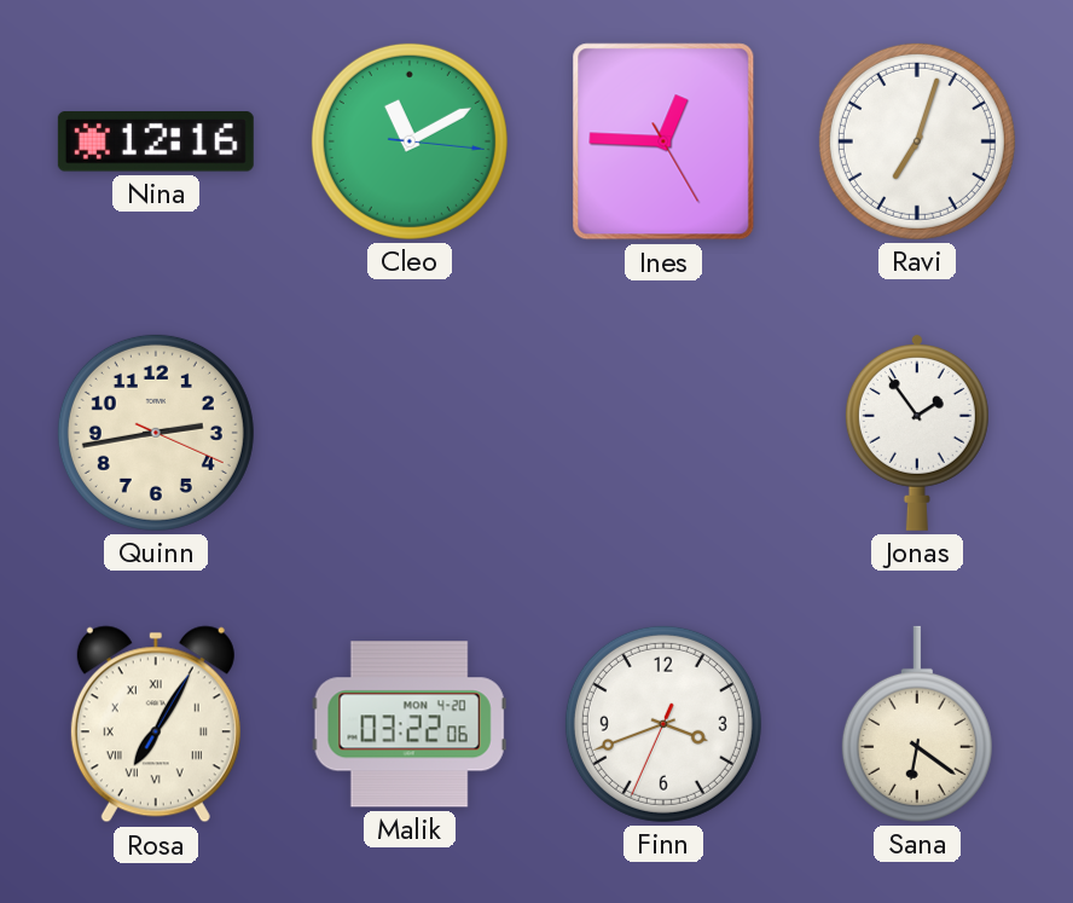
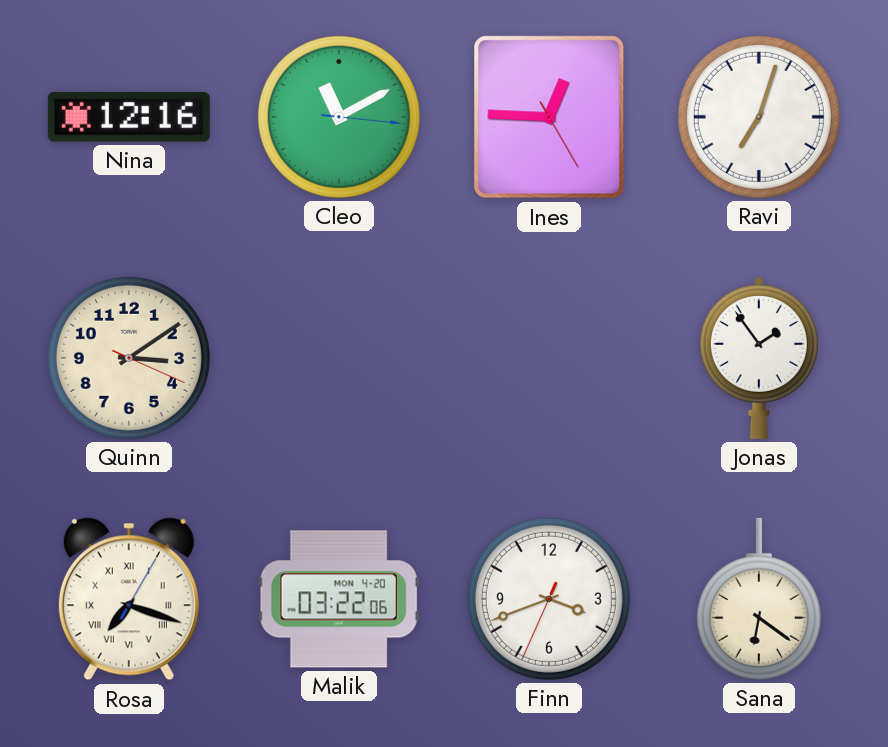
Quinn: 2:43 -> 3:09
Rosa: 7:05 -> 7:18
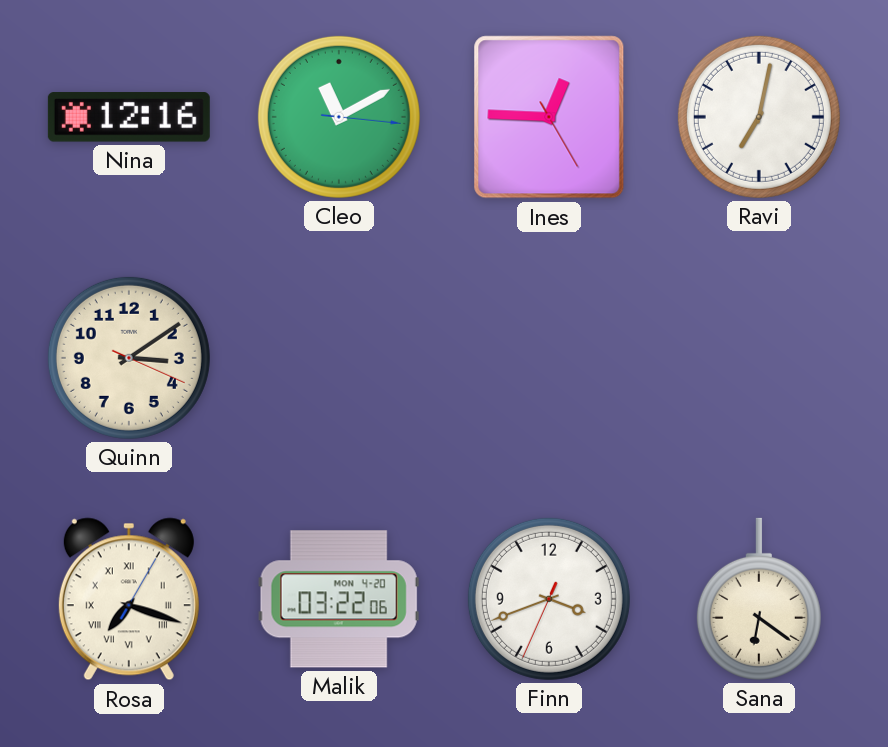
Ravi: 7:03 -> 7:02
Jonas: 1:54 -> none
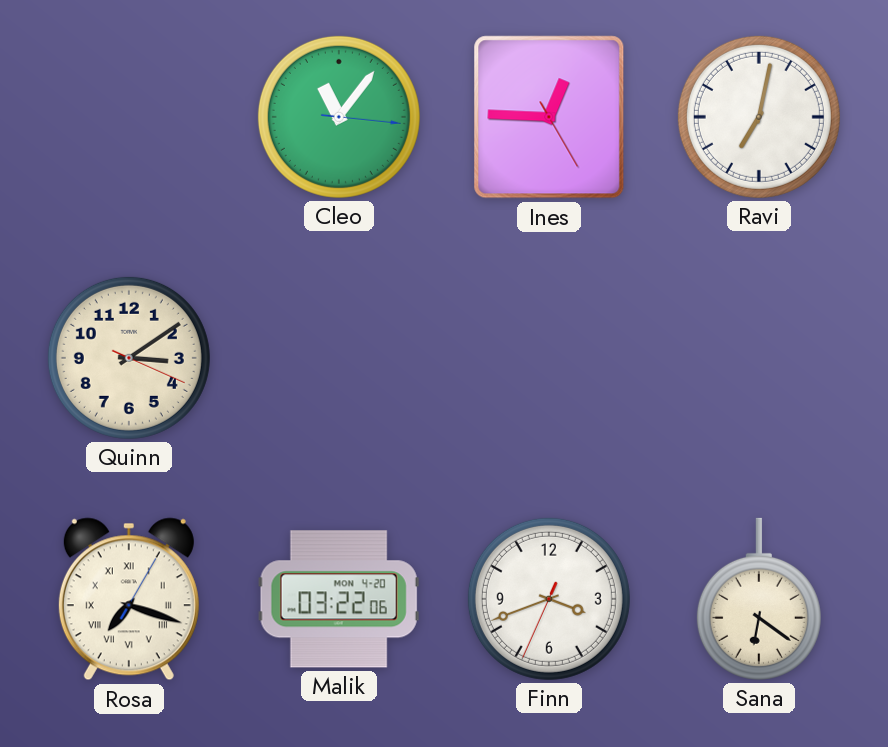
Nina: 12:16 -> none
Cleo: 11:10 -> 11:06
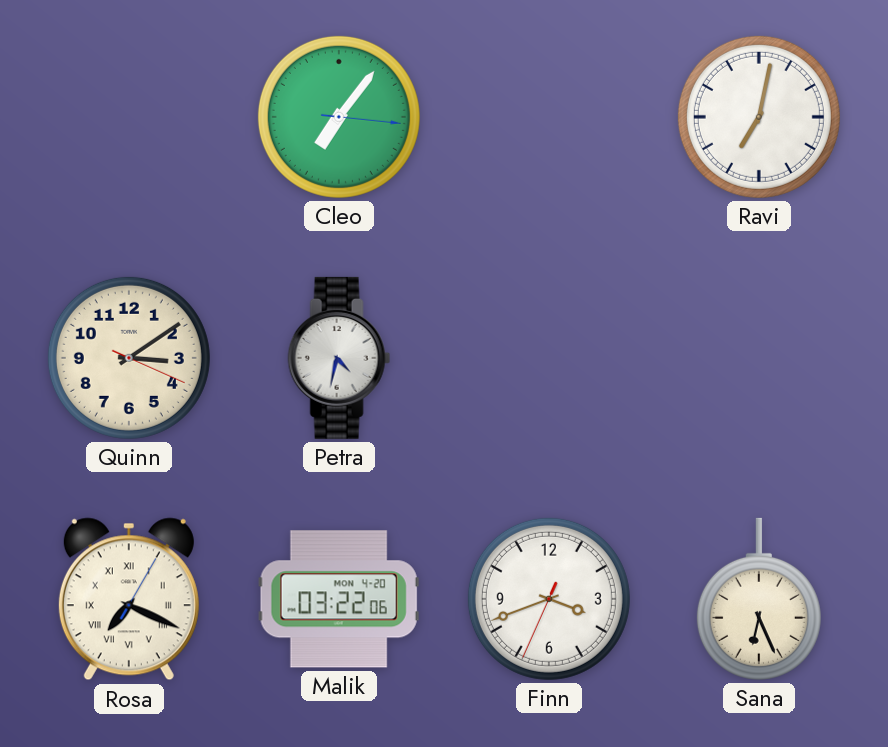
Cleo: 11:06 -> 7:06
Ines: 12:45 -> none
Petra: none -> 4:32
Rosa: 7:18 -> 7:19
Sana: 6:21 -> 6:26
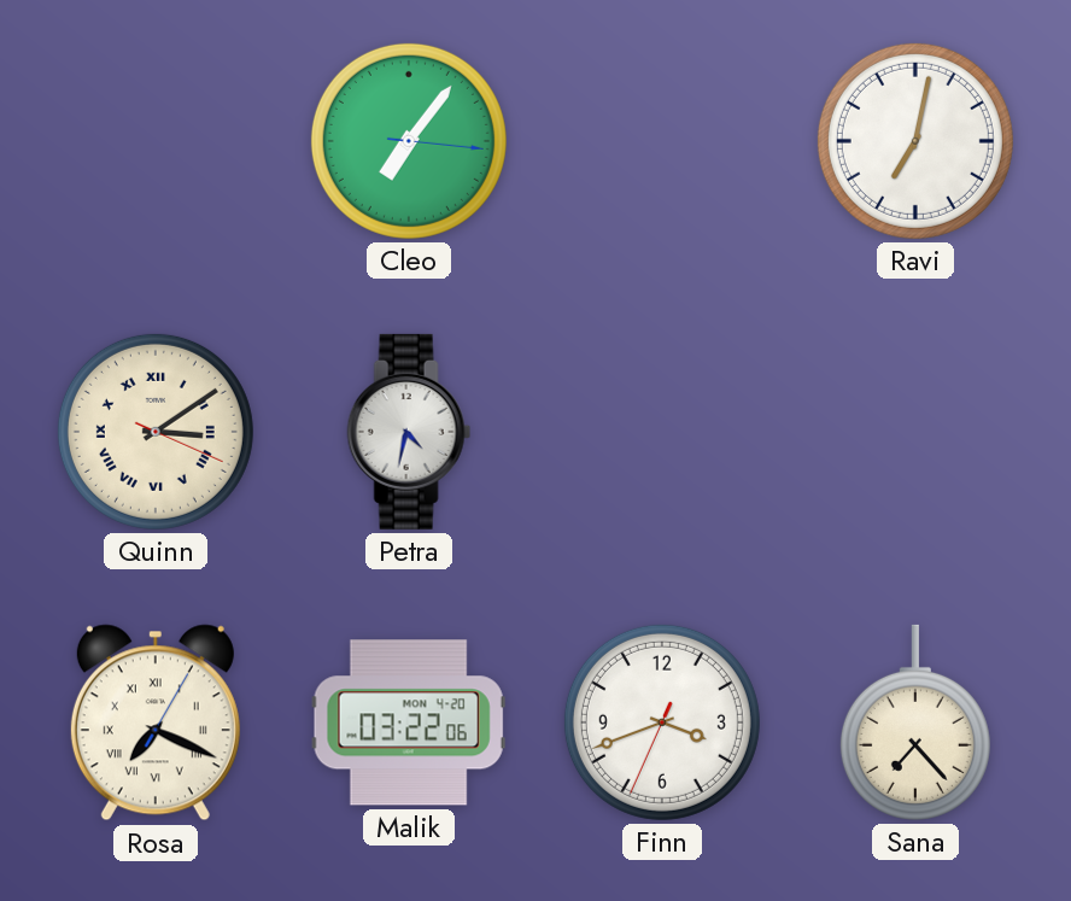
Quinn numerals: Arabic -> Roman
Sana: 6:26 -> 7:23
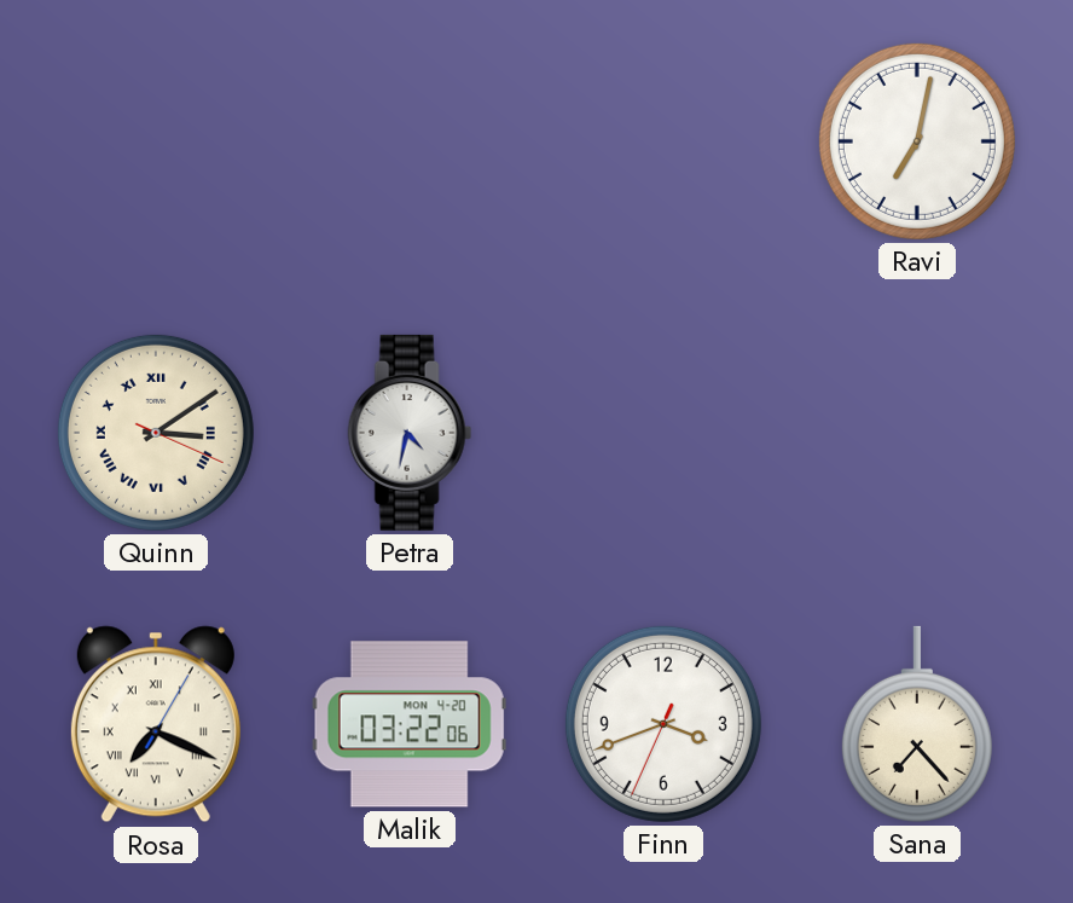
Cleo: 7:06 -> none
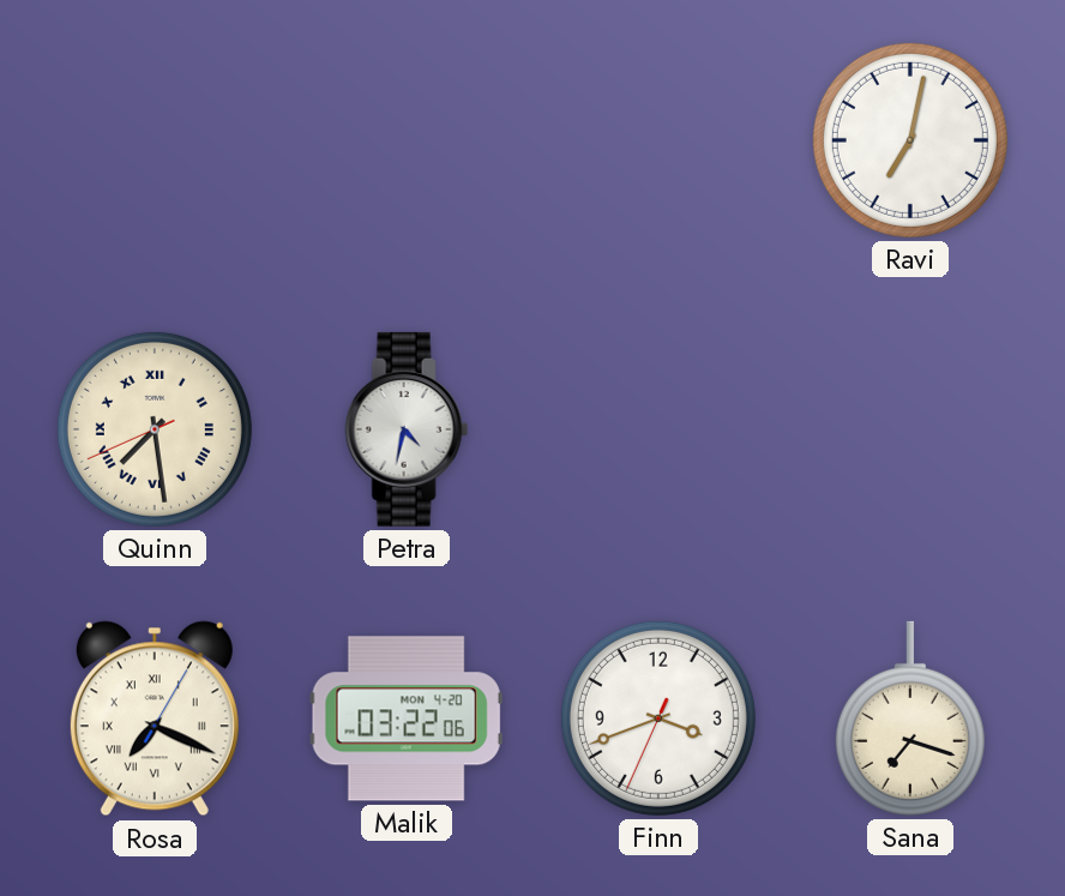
Quinn: 3:09 -> 7:28
Sana: 7:23 -> 7:18
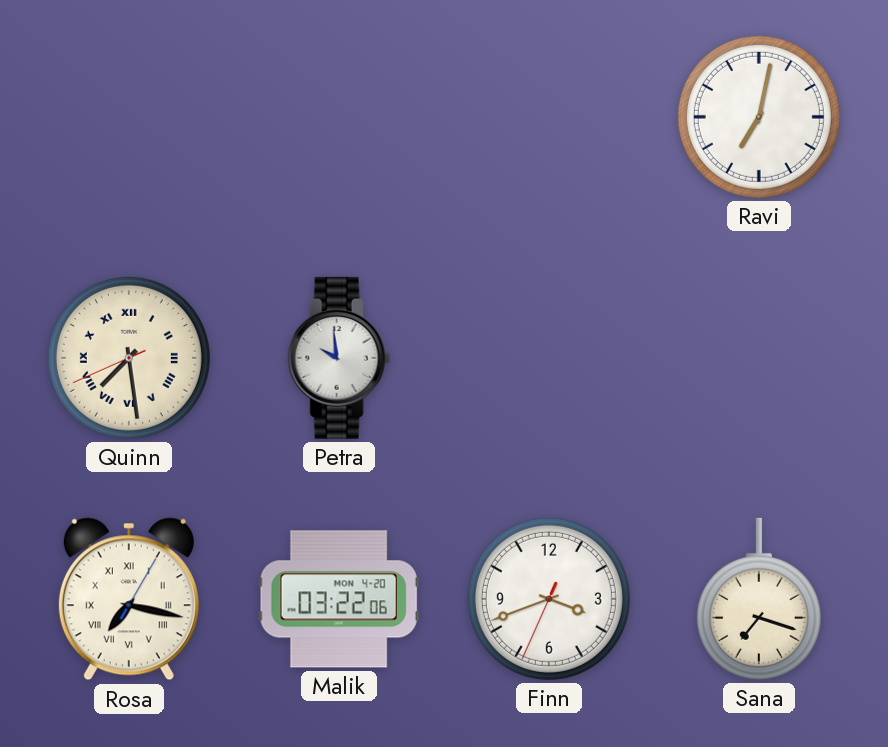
Petra: 4:32 -> 9:59
Rosa: 7:19 -> 7:17
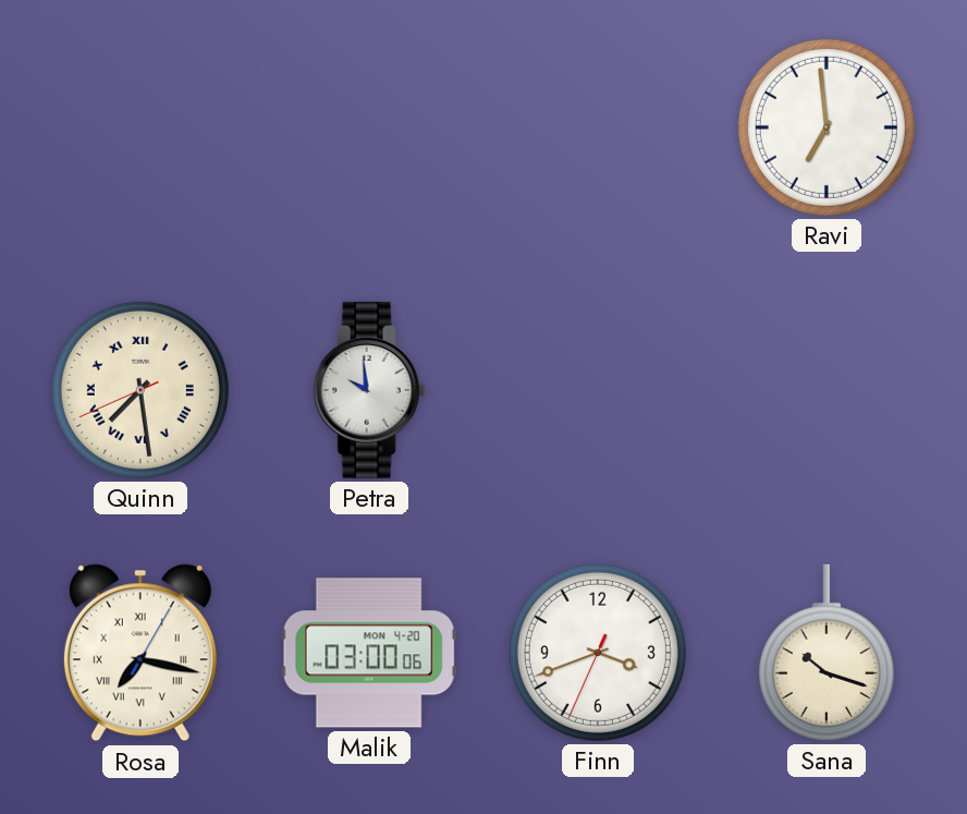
Ravi: 7:02 -> 6:59
Malik: 03:22 -> 03:00
Sana: 7:18 -> 10:18
